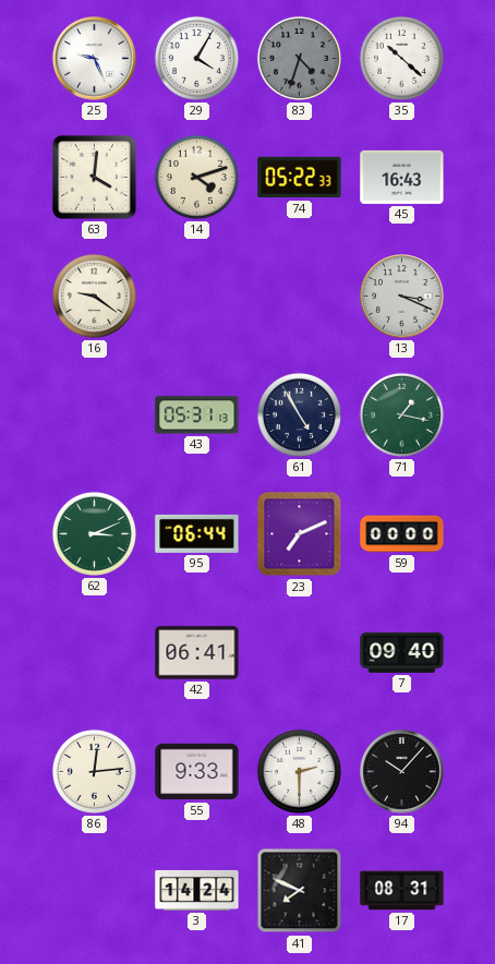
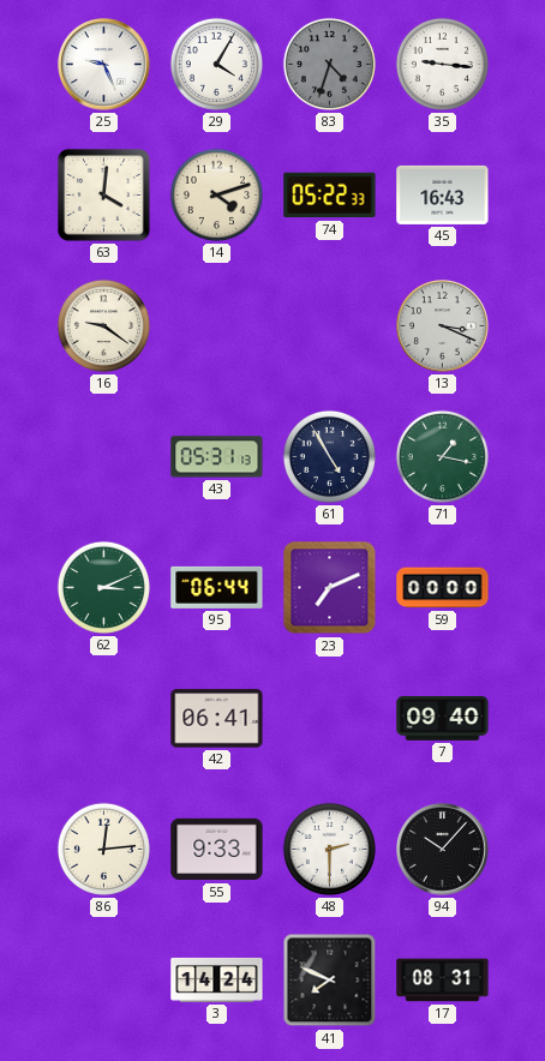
35: 10:22 -> 9:16
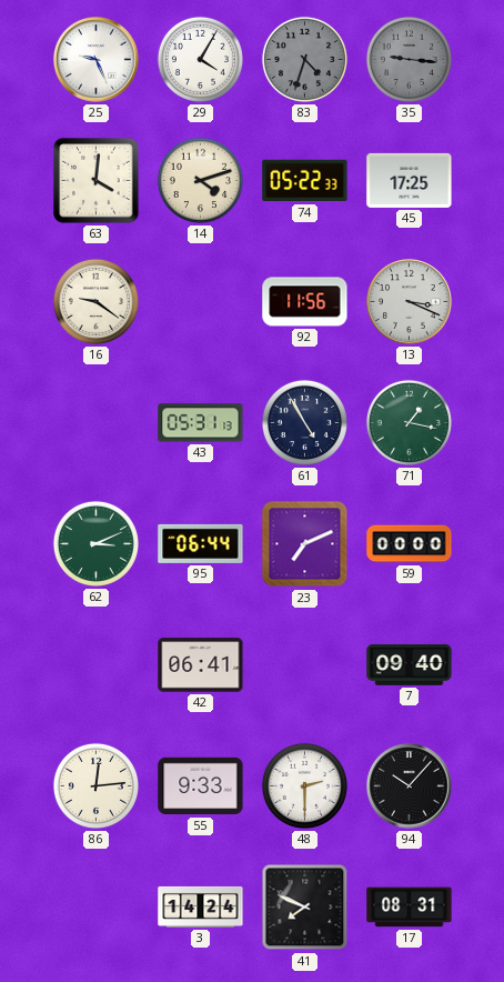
35 dial: white -> grey
45: 16:43 -> 17:25
92: none -> 11:56
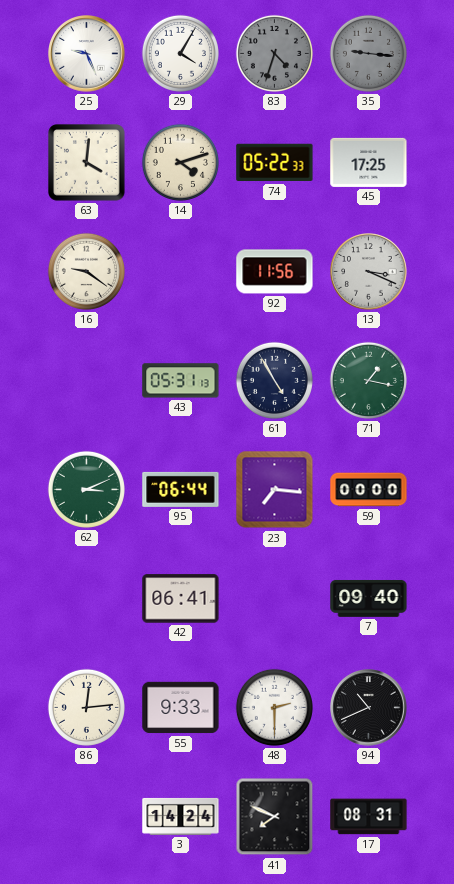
23: 7:11 -> 7:16
94: 10:07 -> 10:41
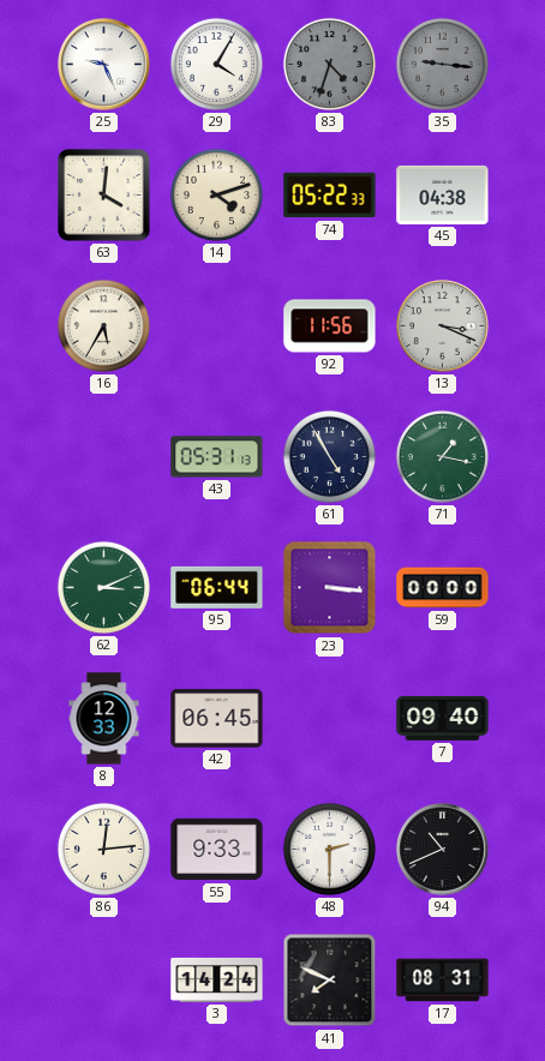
45: 17:25 -> 04:38
16: 9:21 -> 5:35
23: 7:16 -> 3:16
8: none -> 12:33
42: 06:41 -> 06:45
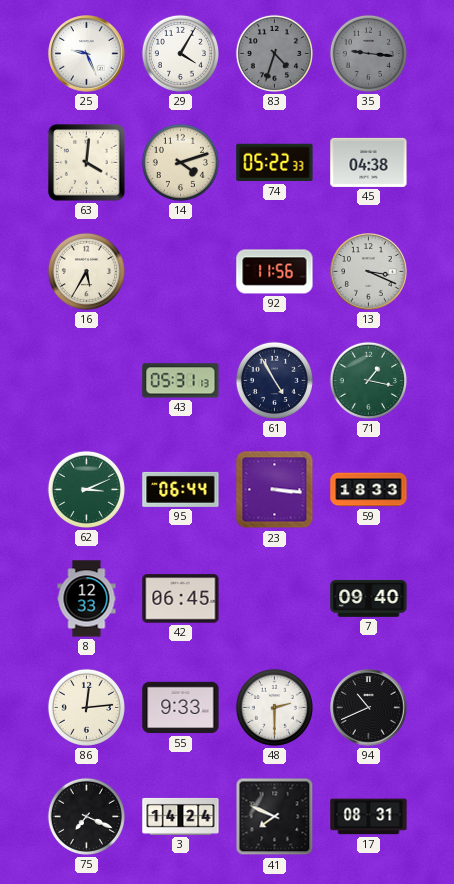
59: 00:00 -> 18:33
75: none -> 7:19
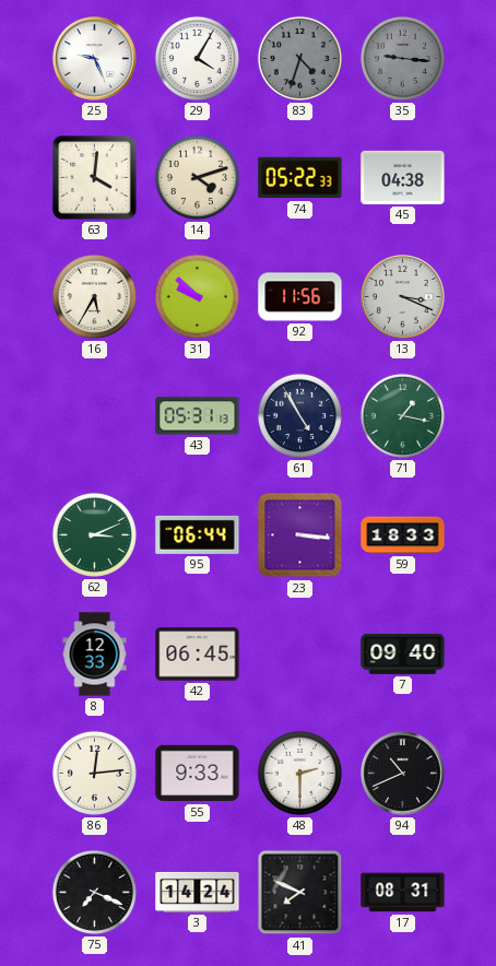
31: none -> 9:52
